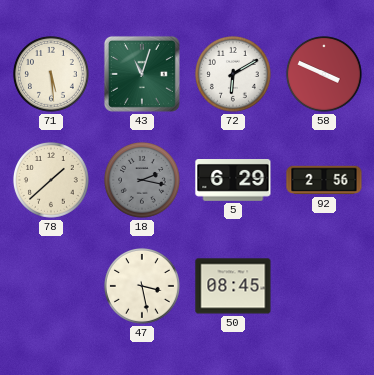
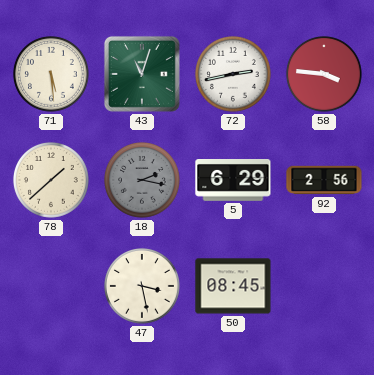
72: 6:10 -> 2:43
58: 3:49 -> 3:46
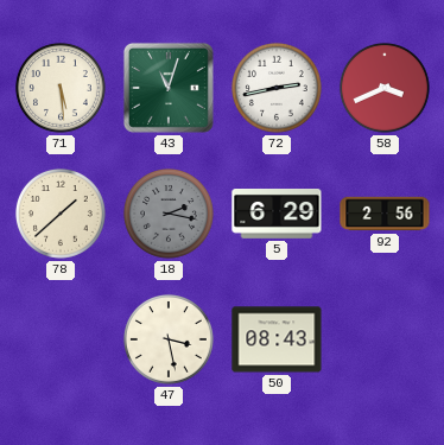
58: 3:46 -> 3:41
50: 08:45 -> 08:43
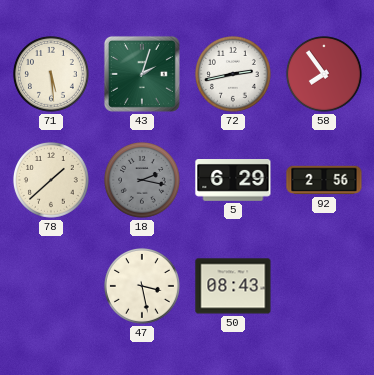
43: 11:03 -> 2:03
58: 3:41 -> 7:54
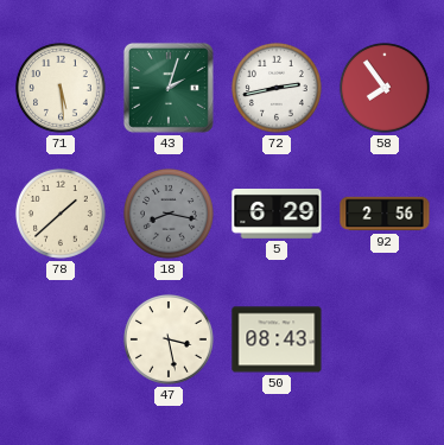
18: 2:17 -> 8:17
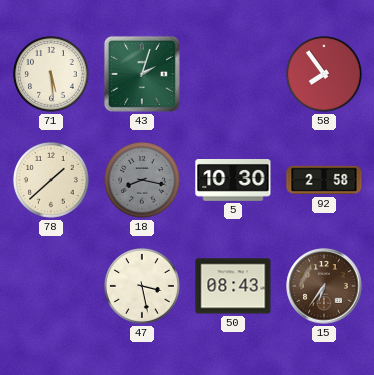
72: 2:43 -> none
5: 6:29 -> 10:30
92: 2:56 -> 2:58
15: none -> 6:36
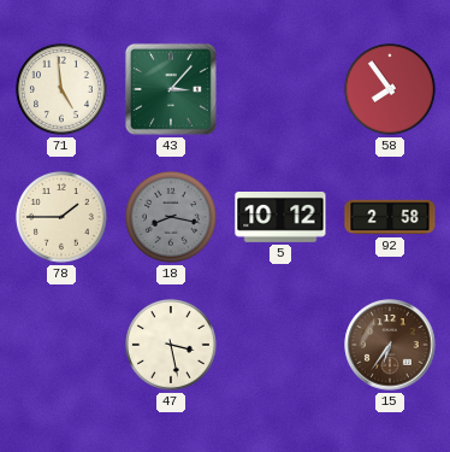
71: 5:29 -> 4:59
43: 2:03 -> 3:07
78: 1:38 -> 1:45
5: 10:30 -> 10:12
50: 08:43 -> none
